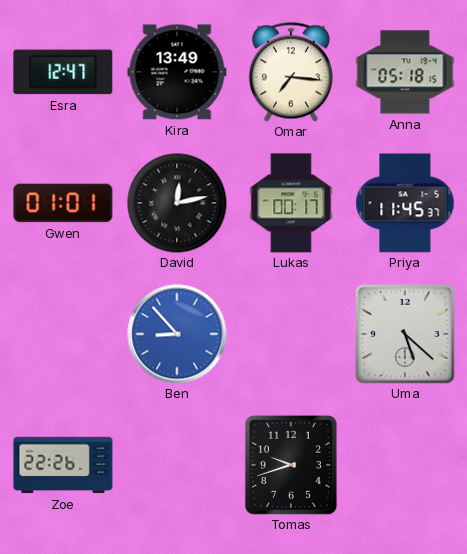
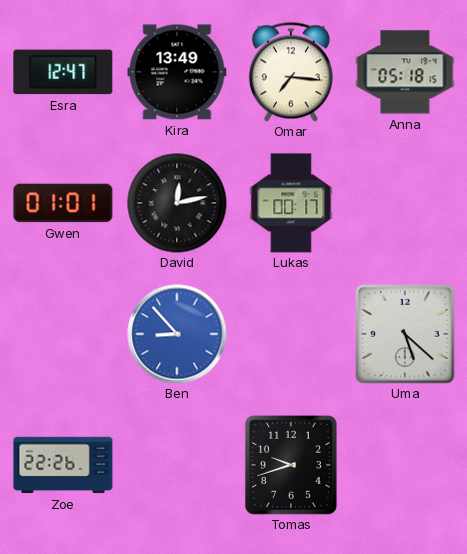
Priya: 11:45 -> none
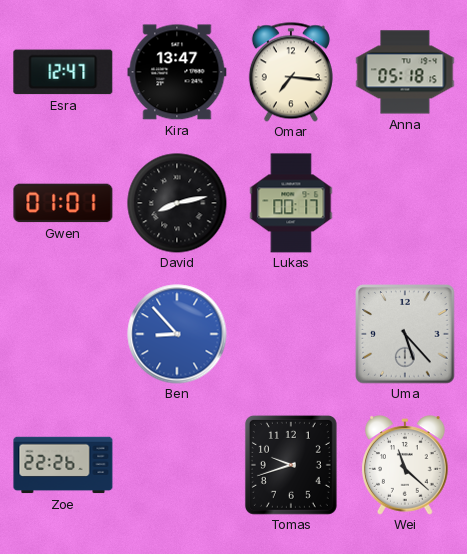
Kira: 13:49 -> 13:47
David: 12:13 -> 8:13
Uma: 5:22 -> 5:23
Wei: none -> 11:22
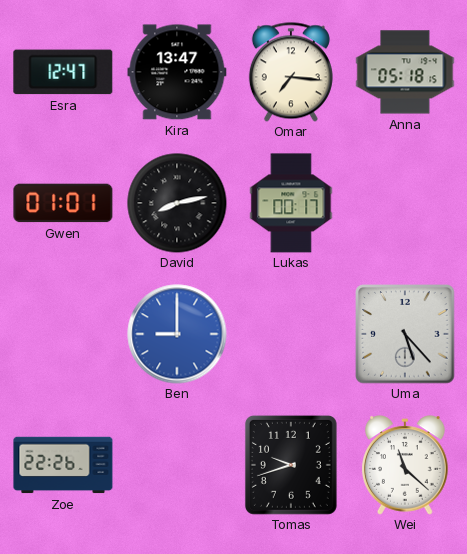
Ben: 8:53 -> 9:00
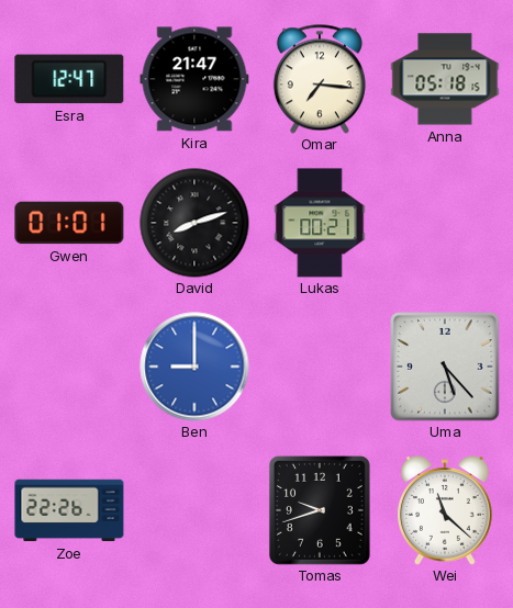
Kira: 13:47 -> 21:47
David: 8:13 -> 8:12
Lukas: 00:17 -> 00:21
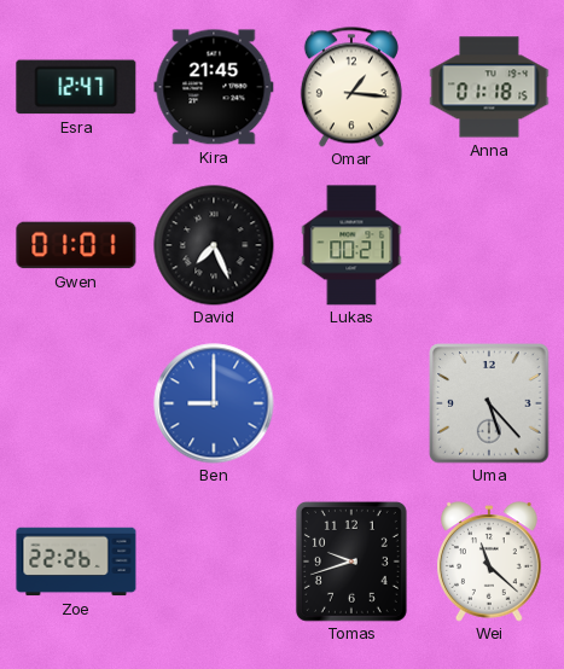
Kira: 21:47 -> 21:45
Omar: 7:16 -> 1:16
Anna: 05:18 -> 01:18
David: 8:12 -> 7:26
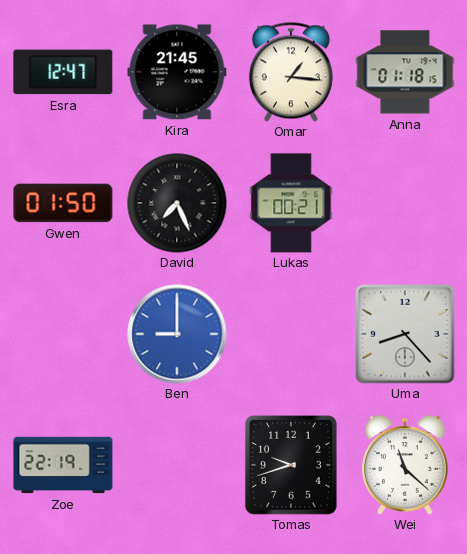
Gwen: 01:01 -> 01:50
Uma: 5:23 -> 8:23
Zoe: 22:26 -> 22:19
